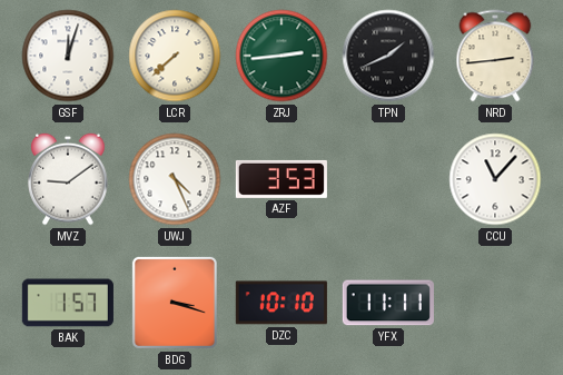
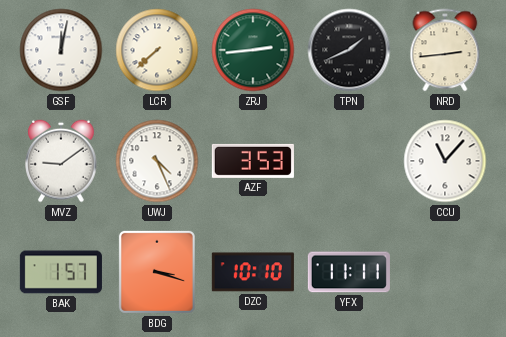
GSF: 12:03 -> 12:02
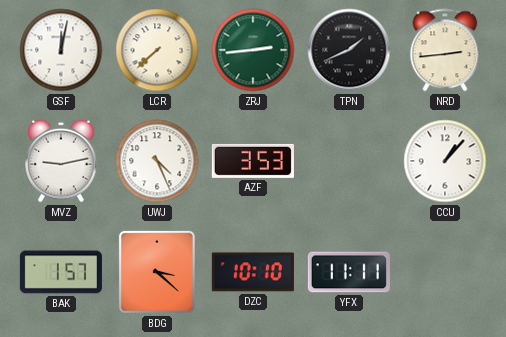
MVZ: 9:09 -> 9:13
CCU: 11:07 -> 1:07
BDG: 3:18 -> 3:22
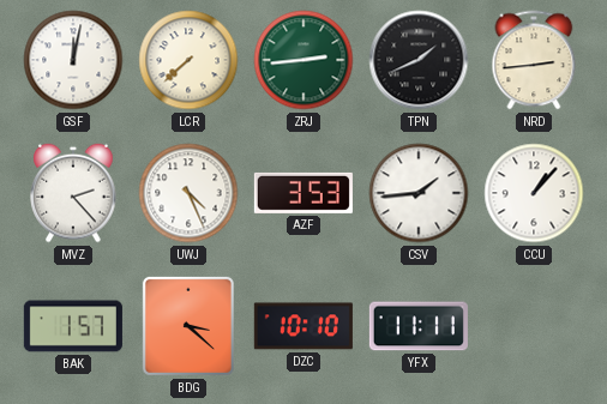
MVZ: 9:13 -> 2:23
CSV: none -> 1:44
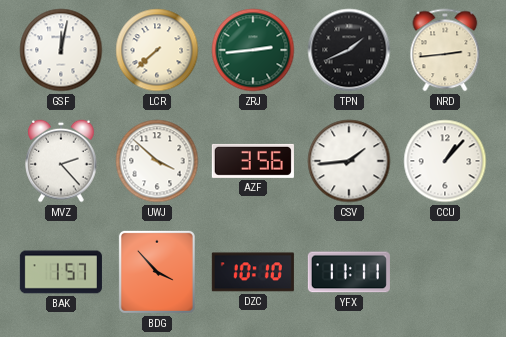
UWJ: 4:26 -> 3:52
AZF: 3:53 -> 3:56
BDG: 3:22 -> 3:53
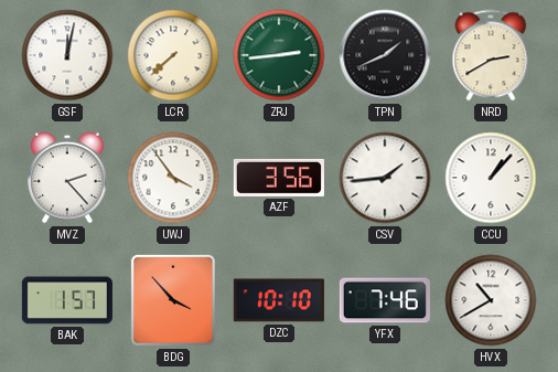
NRD: 2:44 -> 2:40
UWJ: 3:52 -> 3:54
YFX: 11:11 -> 7:46
HVX: none -> 10:40
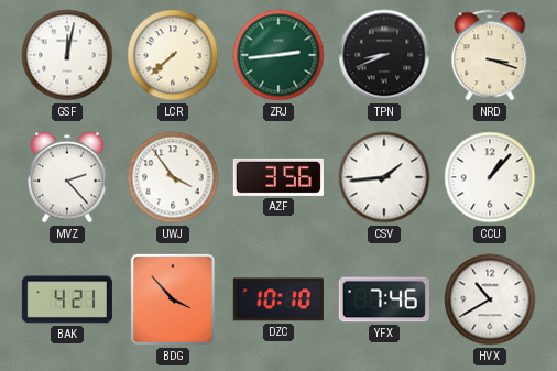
TPN: 1:41 -> 8:41
NRD: 2:40 -> 3:18
BAK: 1:57 -> 4:21
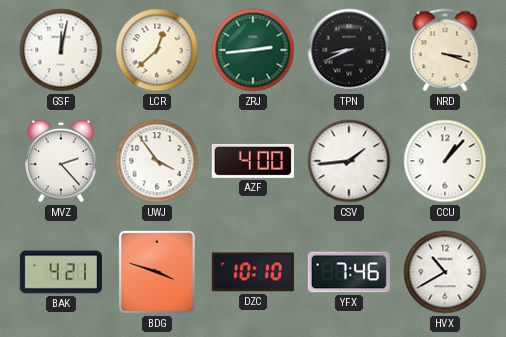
LCR: 7:38 -> 12:38
AZF: 3:56 -> 4:00
BDG: 3:53 -> 3:48
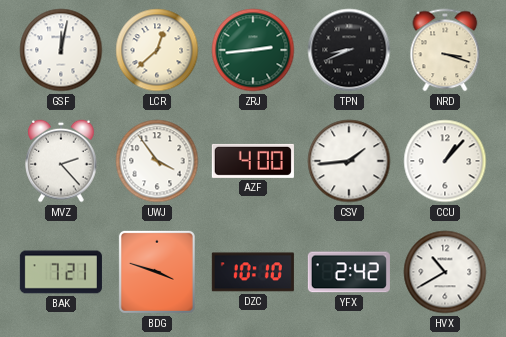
BAK: 4:21 -> 7:21
YFX: 7:46 -> 2:42
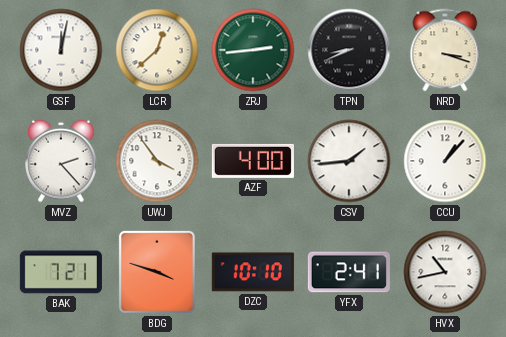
YFX: 2:42 -> 2:41
HVX: 10:40 -> 10:43
